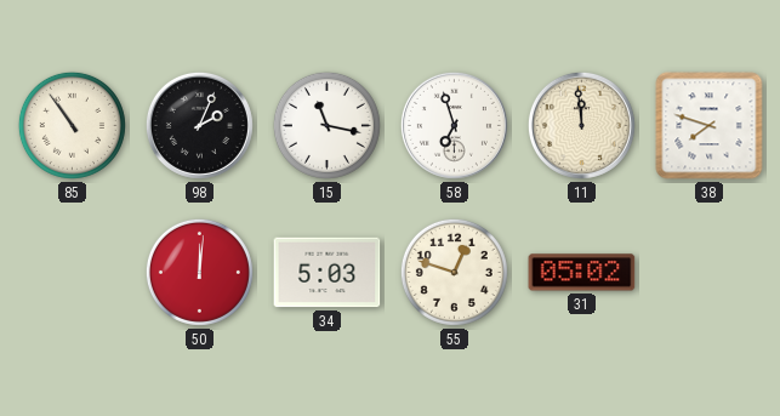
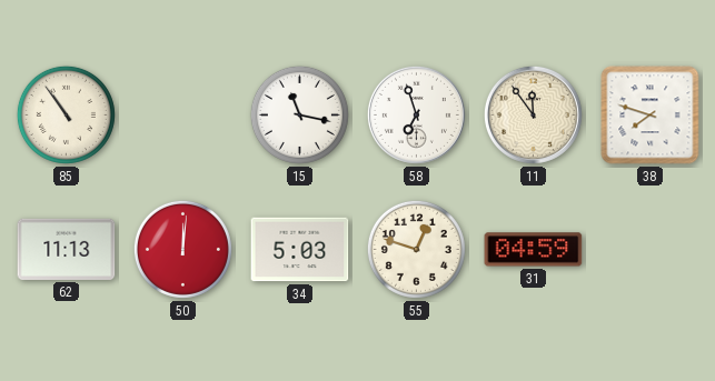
98: 2:04 -> none
11: 11:59 -> 11:54
62: none -> 11:13
31: 05:02 -> 04:59
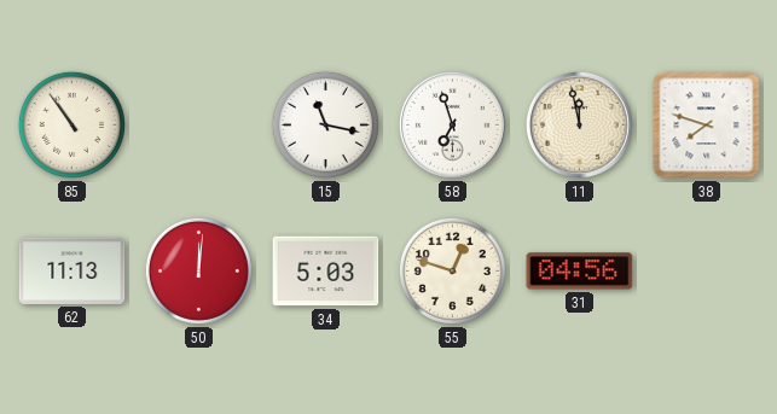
11: 11:54 -> 11:58
31: 04:59 -> 04:56
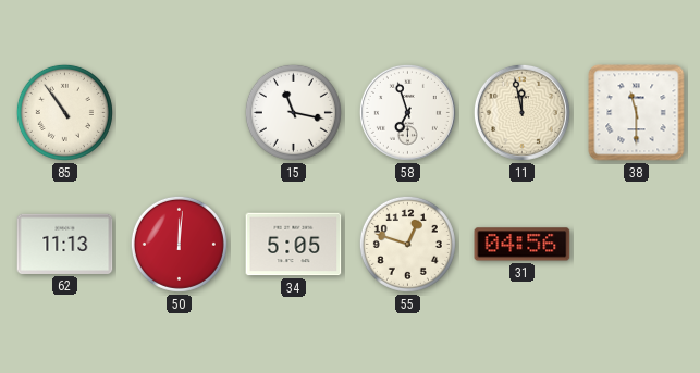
38: 7:48 -> 11:30
34: 5:03 -> 5:05
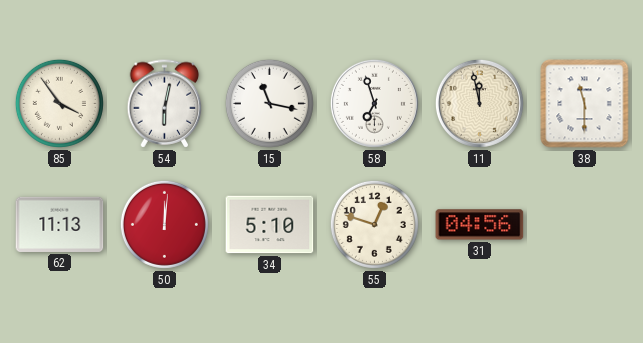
85: 10:54 -> 3:54
54: none -> 6:02
34: 5:05 -> 5:10
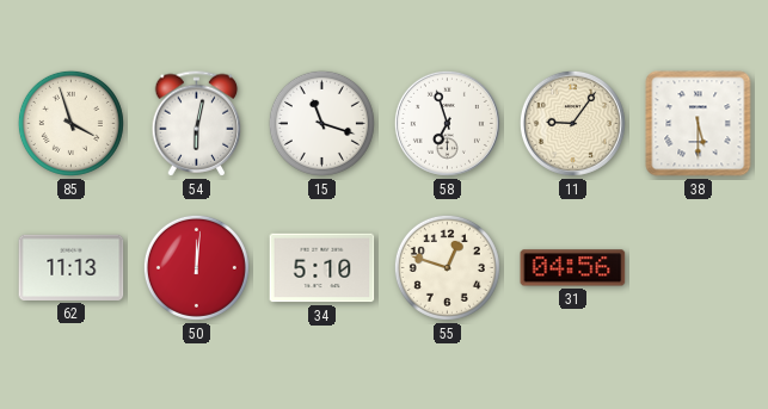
85: 3:54 -> 3:57
15: 11:17 -> 11:18
11: 11:58 -> 9:06
38: 11:30 -> 5:30
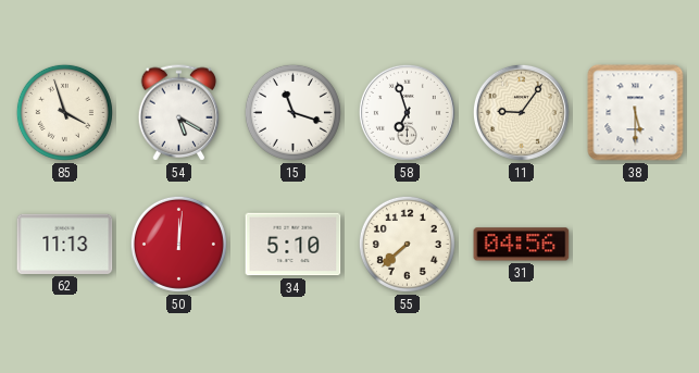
54: 6:02 -> 5:20
55: 12:48 -> 7:38
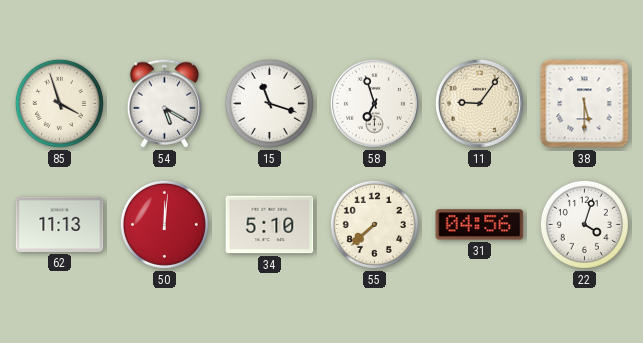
22: none -> 4:03
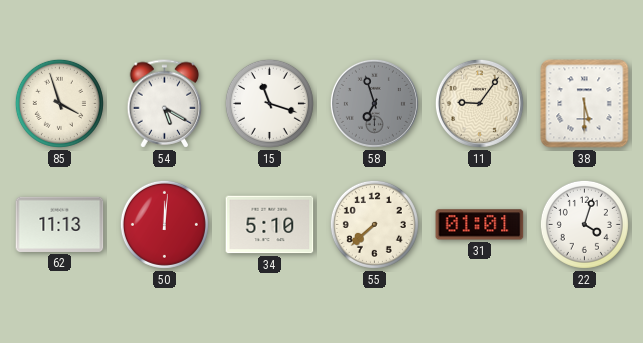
58 dial: white -> grey
31: 04:56 -> 01:01
